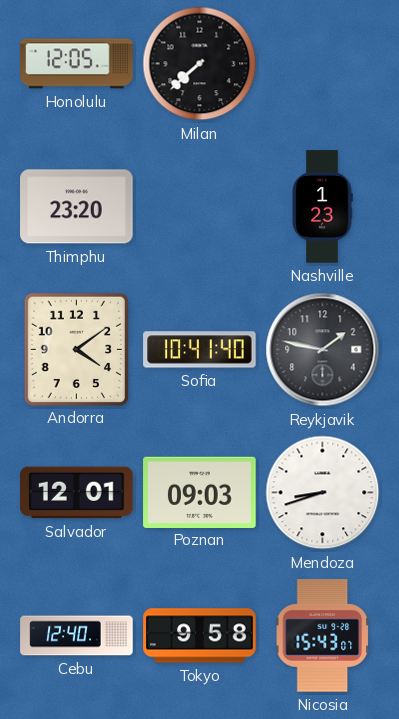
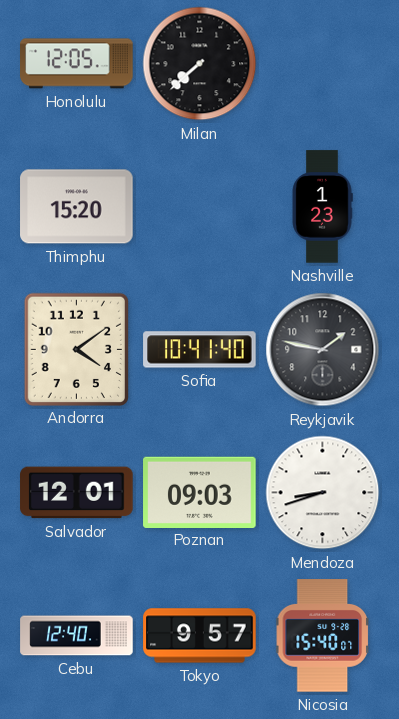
Thimphu: 23:20 -> 15:20
Tokyo: 9:58 -> 9:57
Nicosia: 15:43 -> 15:40
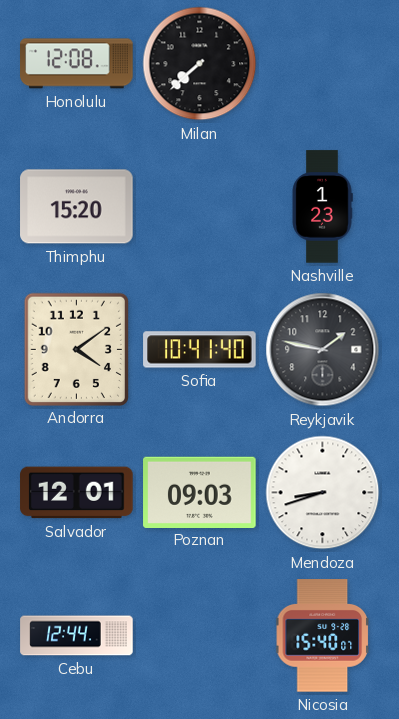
Honolulu: 12:05 -> 12:08
Cebu: 12:40 -> 12:44
Tokyo: 9:57 -> none
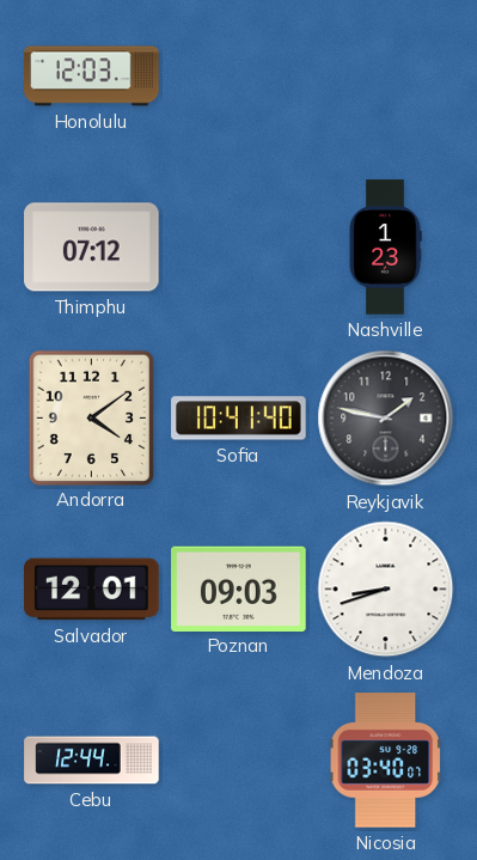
Honolulu: 12:08 -> 12:03
Milan: 7:38 -> none
Thimphu: 15:20 -> 07:12
Nicosia: 15:40 -> 03:40
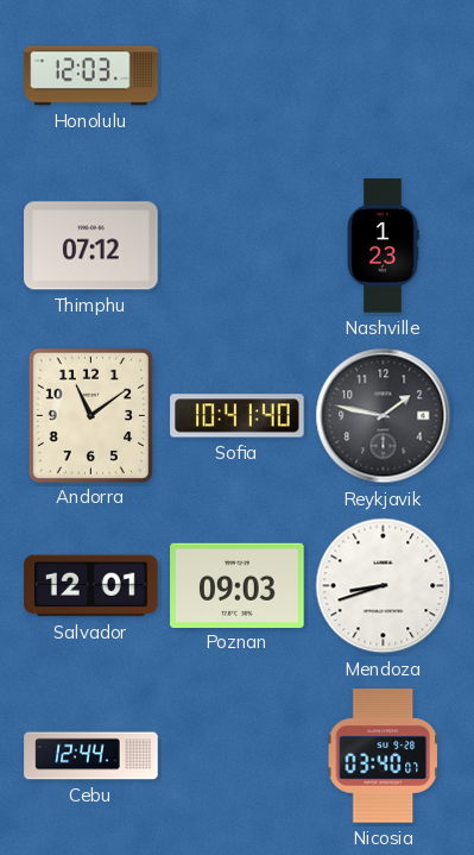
Andorra: 4:09 -> 11:09
